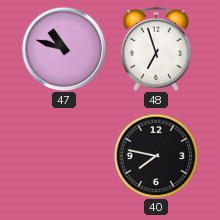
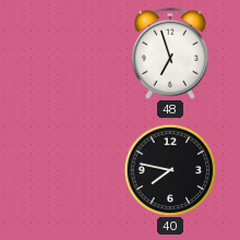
47: 10:48 -> none
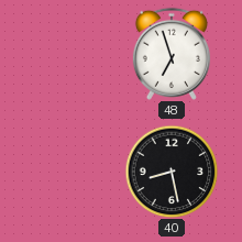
40: 7:47 -> 8:28
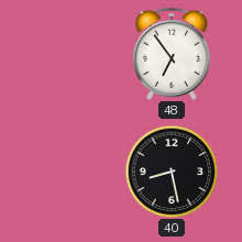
48: 6:57 -> 6:54
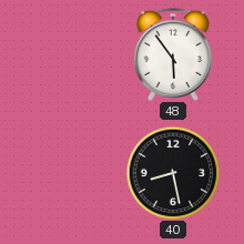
48: 6:54 -> 5:54
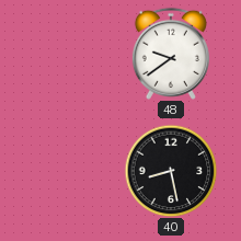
48: 5:54 -> 9:39
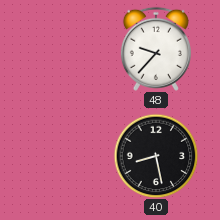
48: 9:39 -> 9:37
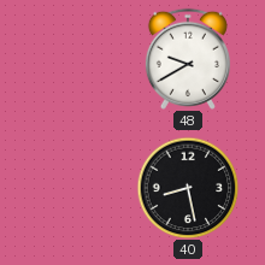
48: 9:37 -> 9:40
